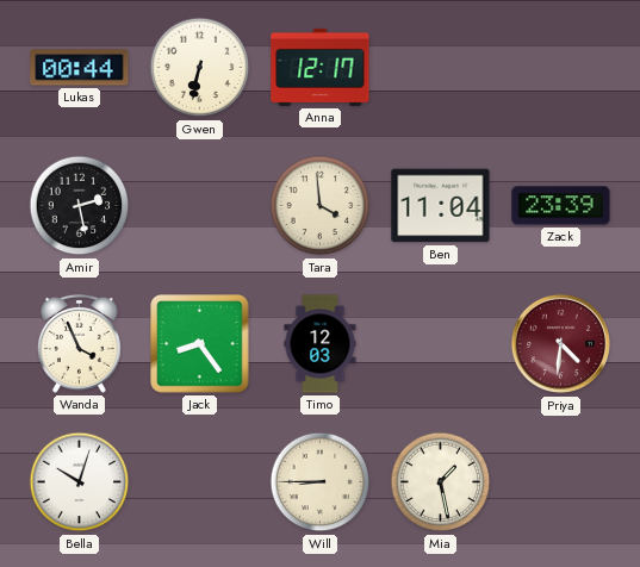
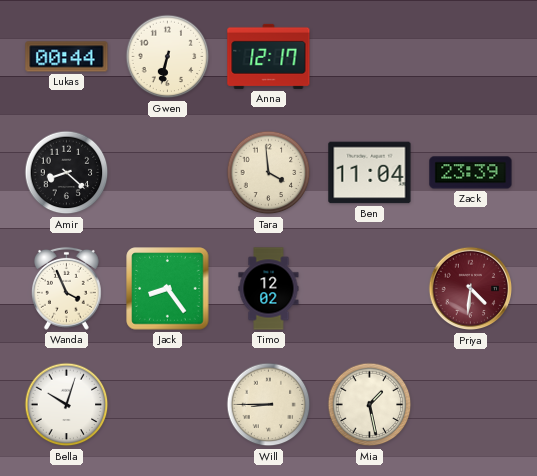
Amir: 2:28 -> 8:22
Timo: 12:03 -> 12:02
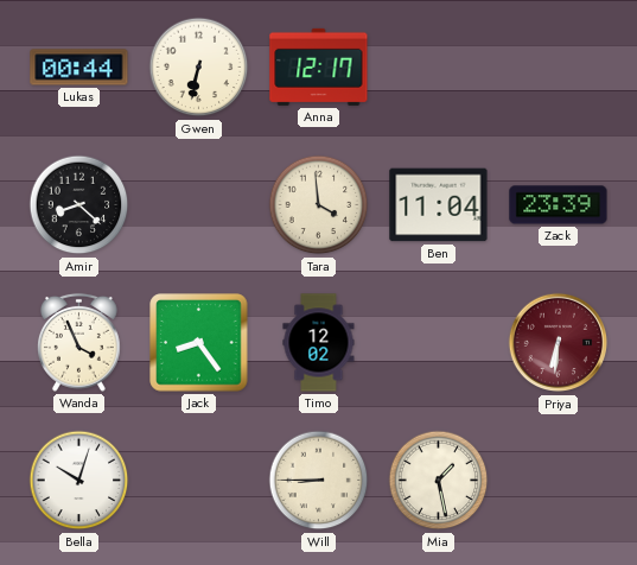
Priya: 4:31 -> 6:31
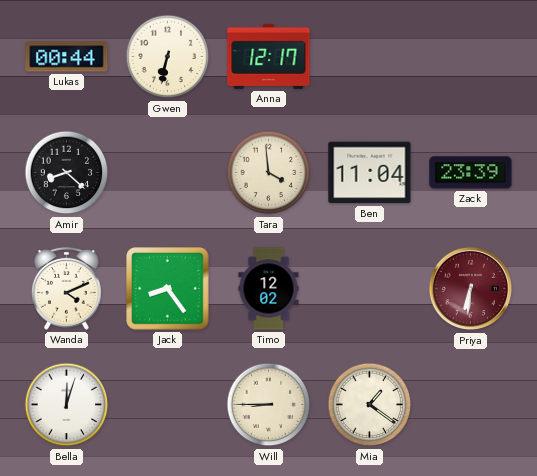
Wanda: 3:56 -> 4:11
Bella: 10:03 -> 12:03
Mia: 1:28 -> 1:21
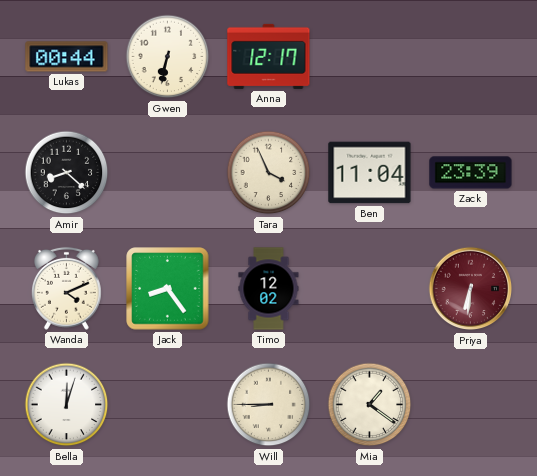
Tara: 3:59 -> 3:56
